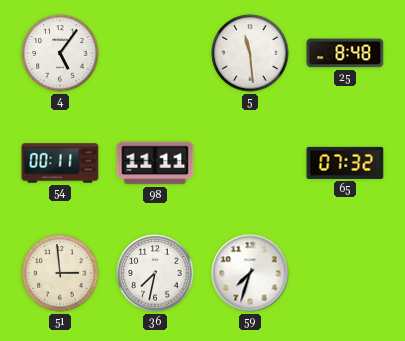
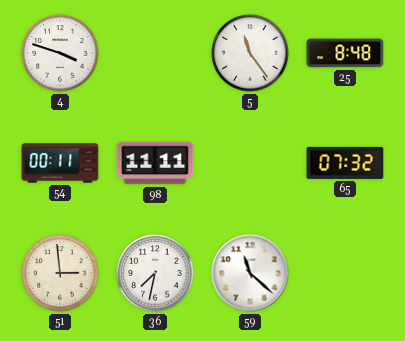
4: 5:06 -> 3:48
5: 11:29 -> 11:24
59: 7:33 -> 11:22
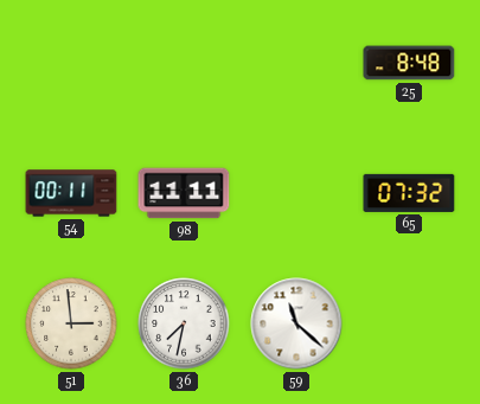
4: 3:48 -> none
5: 11:24 -> none
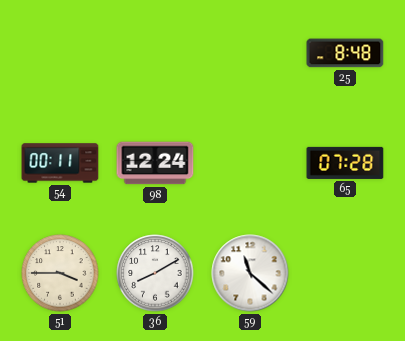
98: 11:11 -> 12:24
65: 07:32 -> 07:28
51: 2:59 -> 3:45
36: 7:32 -> 8:10
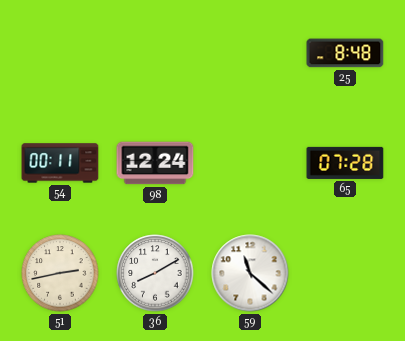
51: 3:45 -> 2:43
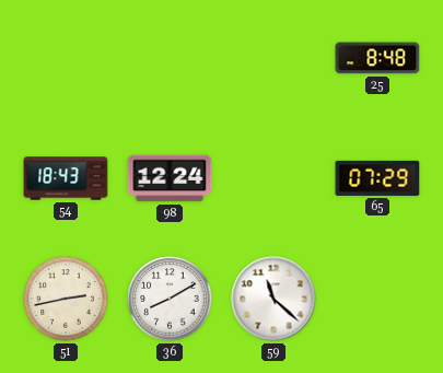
54: 00:11 -> 18:43
65: 07:28 -> 07:29
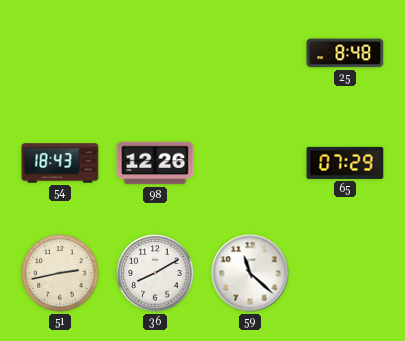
98: 12:24 -> 12:26
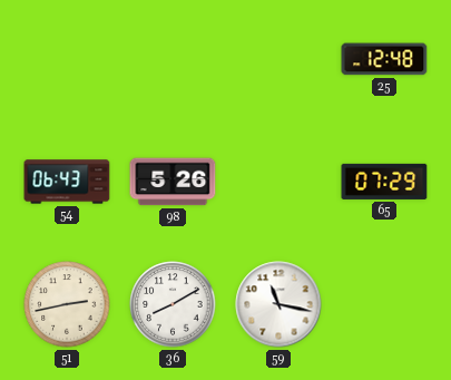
25: 8:48 -> 12:48
54: 18:43 -> 06:43
98: 12:26 -> 5:26
59: 11:22 -> 11:17
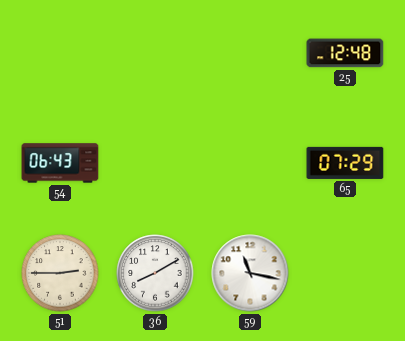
98: 5:26 -> none
51: 2:43 -> 2:45
